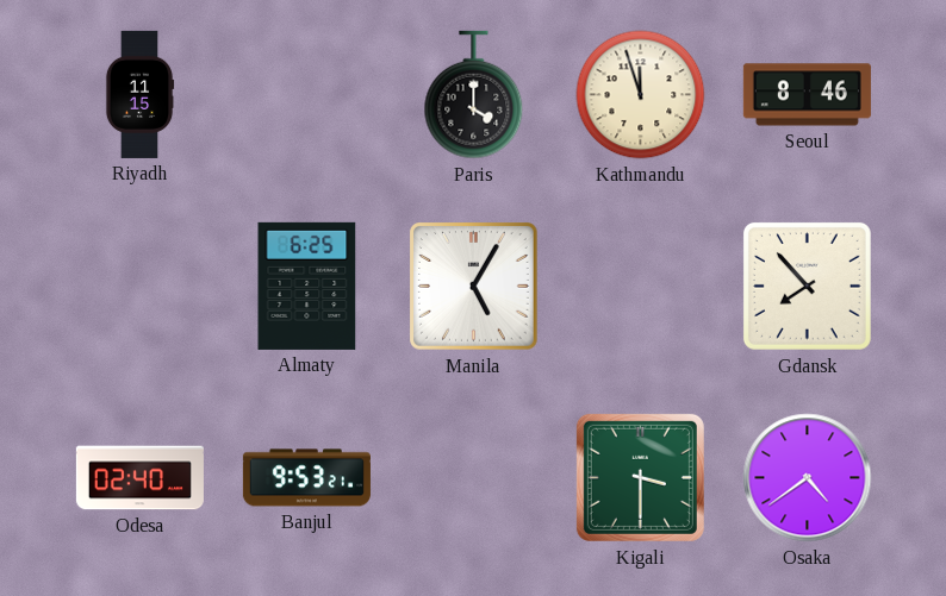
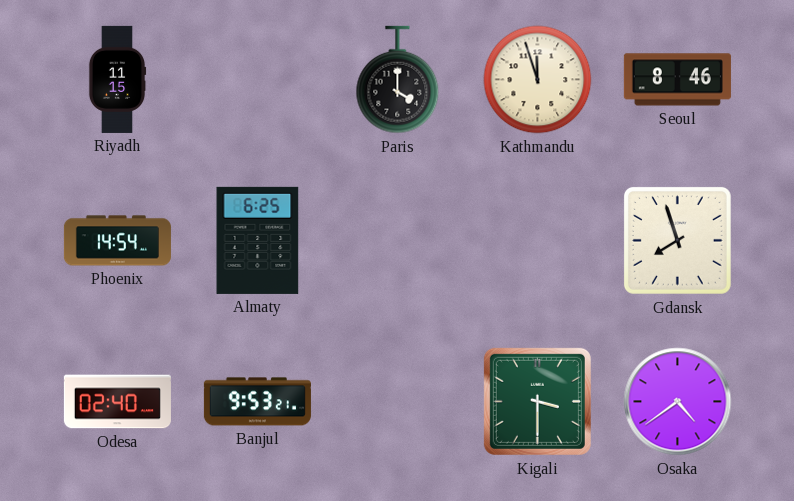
Phoenix: none -> 14:54
Manila: 5:05 -> none
Gdansk: 7:53 -> 7:57
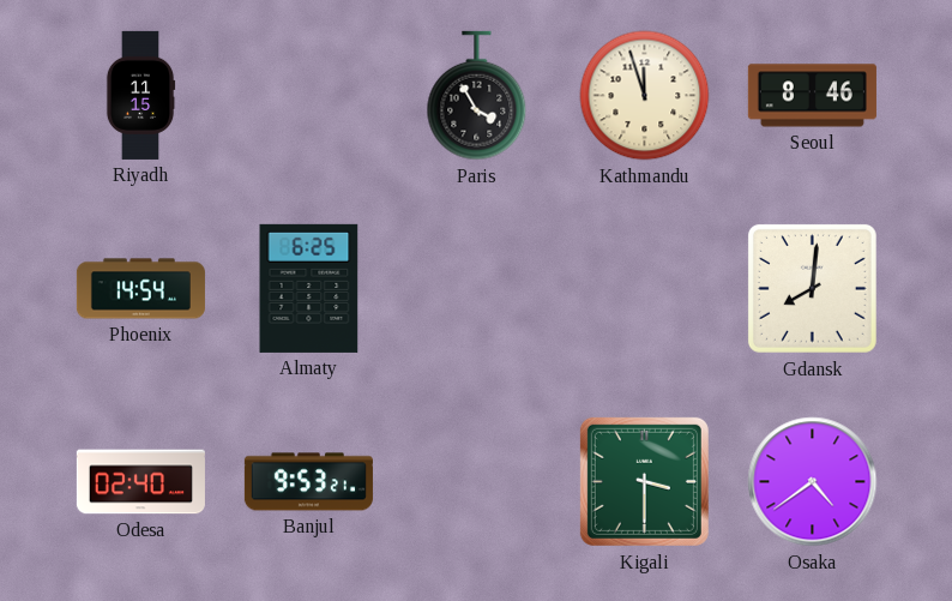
Paris: 4:00 -> 3:55
Gdansk: 7:57 -> 8:01
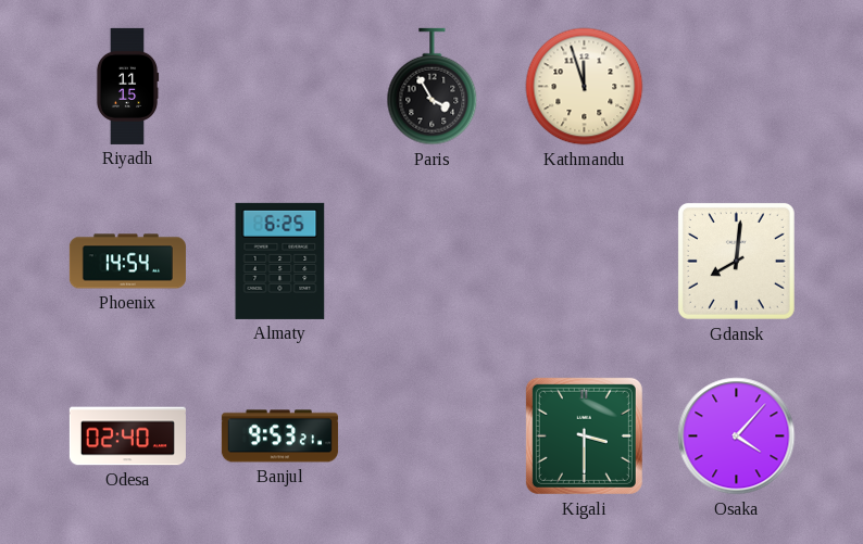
Seoul: 8:46 -> none
Osaka: 4:39 -> 4:07
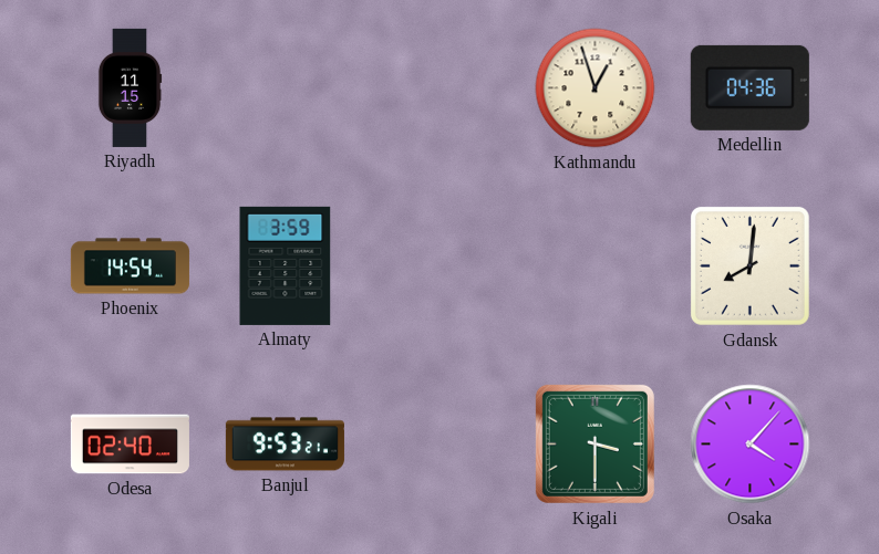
Paris: 3:55 -> none
Kathmandu: 11:57 -> 12:57
Medellin: none -> 04:36
Almaty: 6:25 -> 3:59
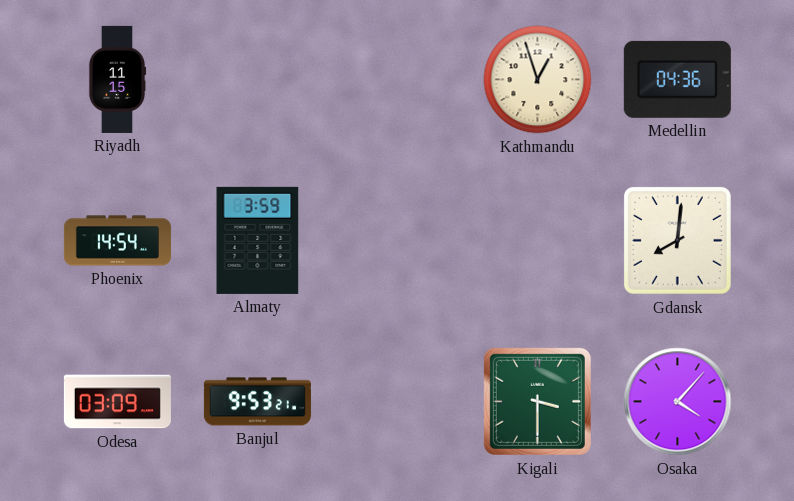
Odesa: 02:40 -> 03:09
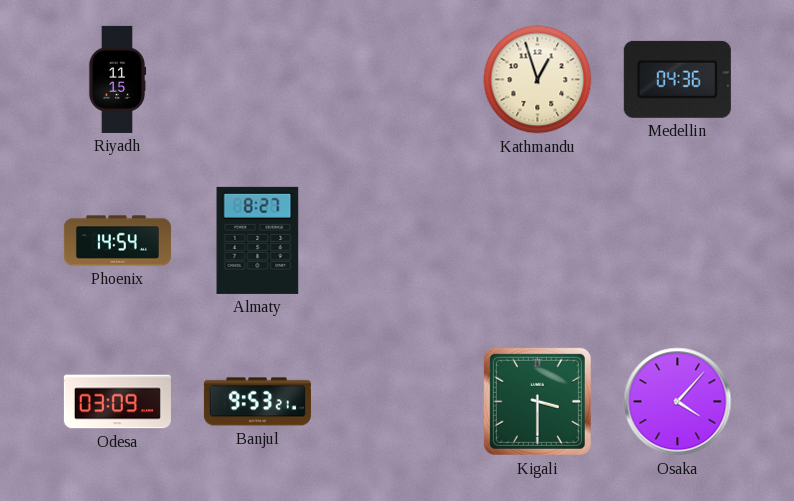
Almaty: 3:59 -> 8:27
Gdansk: 8:01 -> none
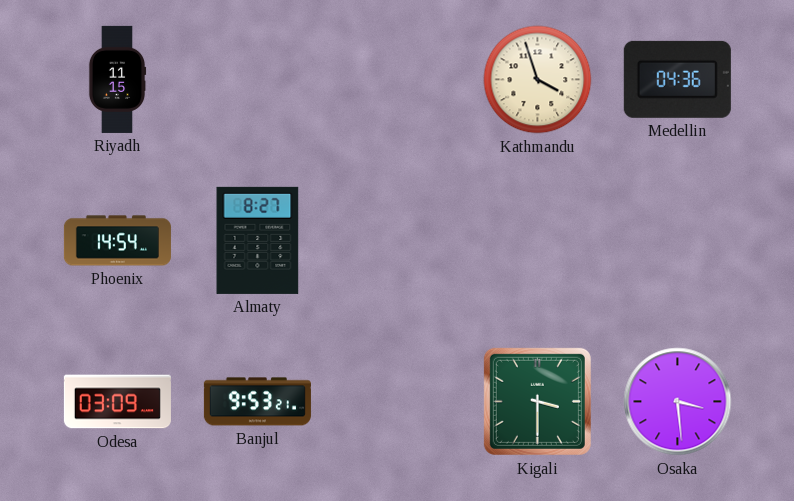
Kathmandu: 12:57 -> 3:57
Osaka: 4:07 -> 3:29
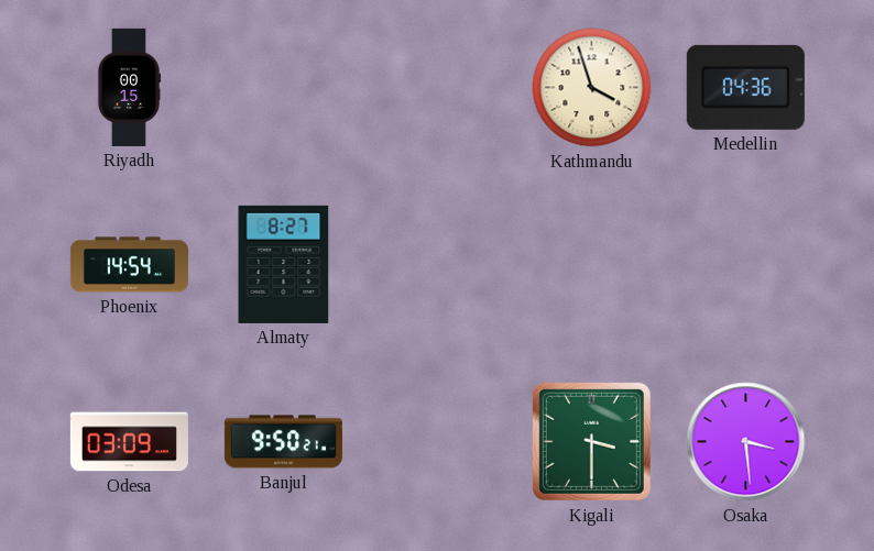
Riyadh: 11:15 -> 00:15
Banjul: 9:53 -> 9:50
